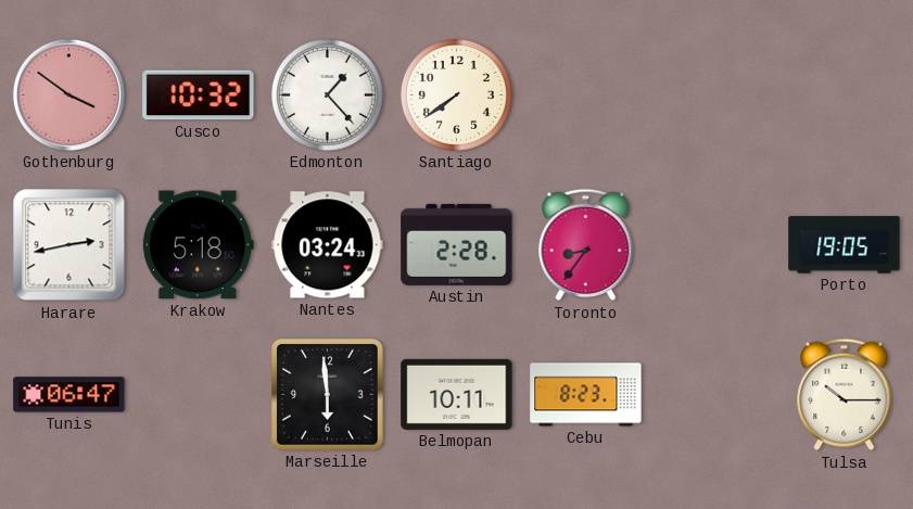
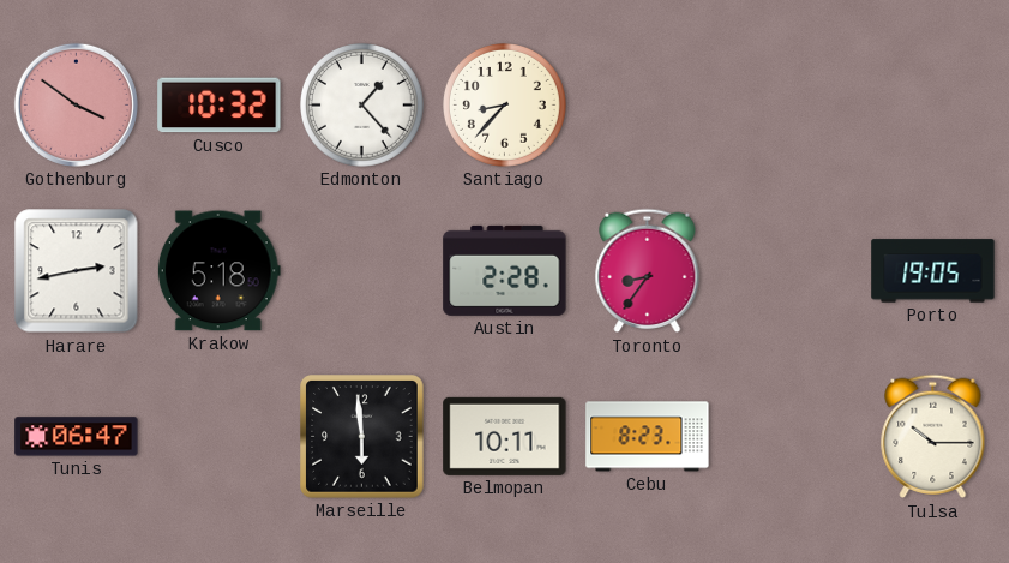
Santiago: 7:39 -> 8:37
Nantes: 03:24 -> none
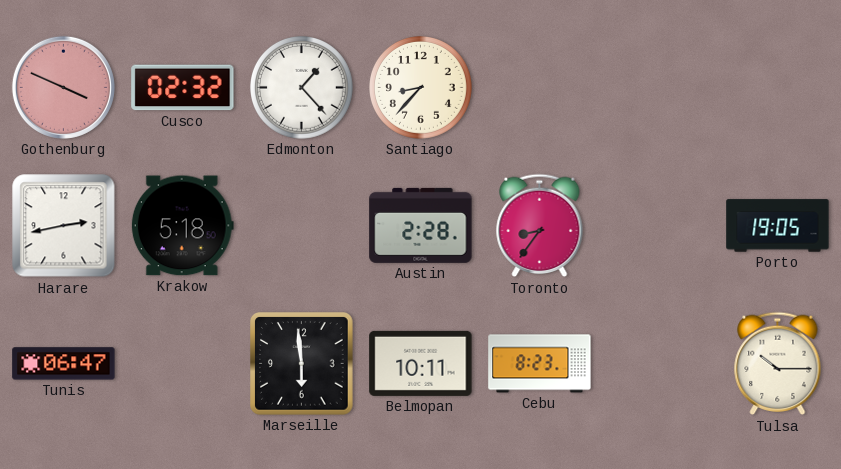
Gothenburg: 3:51 -> 3:49
Cusco: 10:32 -> 02:32
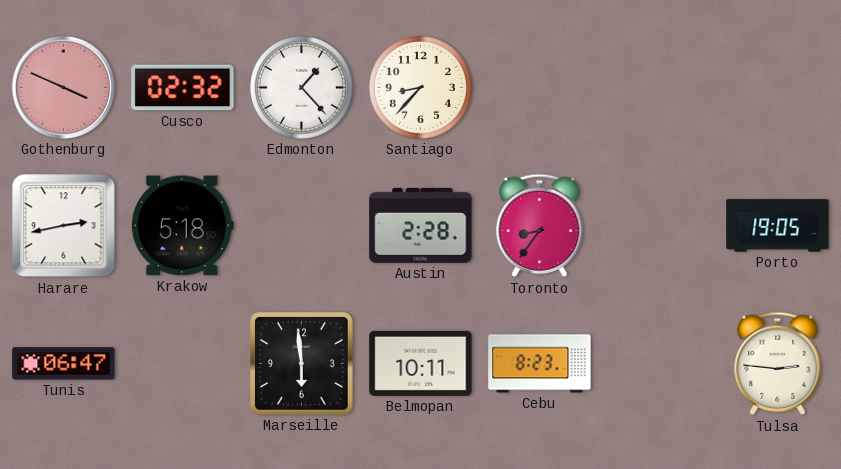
Tulsa: 10:15 -> 2:46
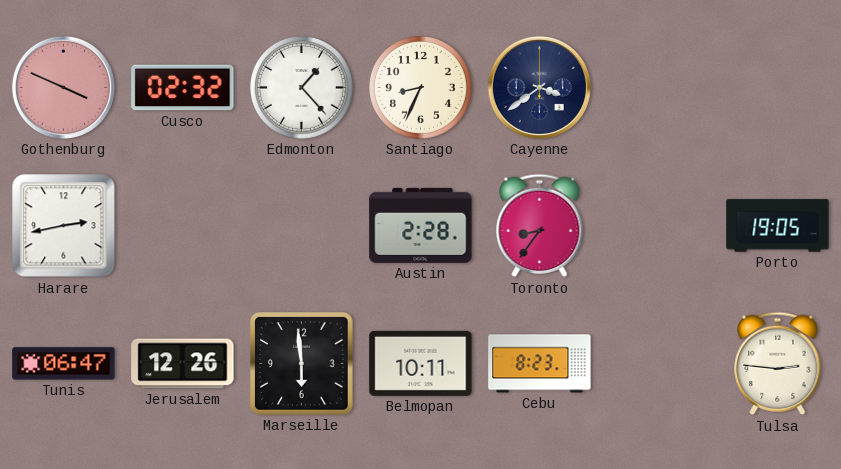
Santiago: 8:37 -> 8:34
Cayenne: none -> 3:39
Krakow: 5:18 -> none
Jerusalem: none -> 12:26
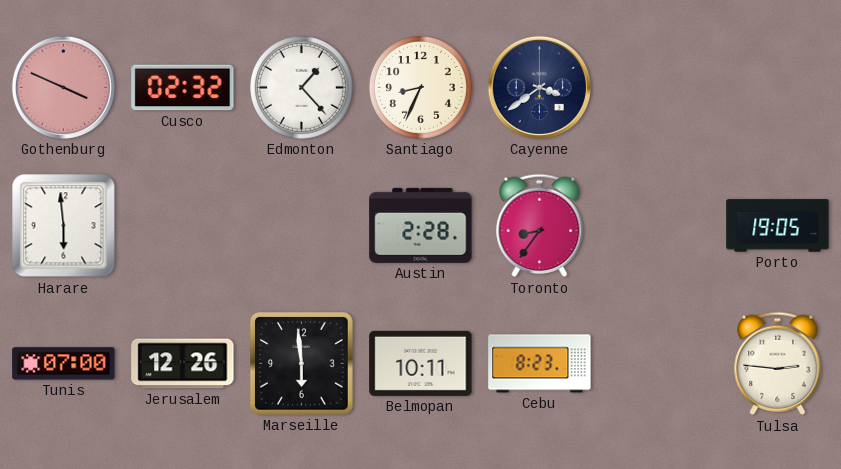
Harare: 2:43 -> 5:59
Tunis: 06:47 -> 07:00
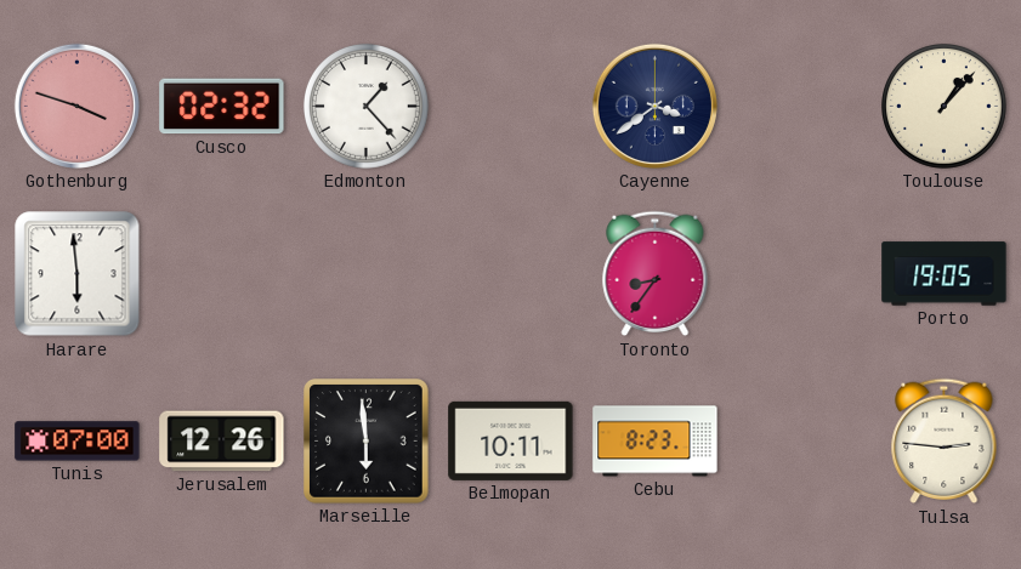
Gothenburg: 3:49 -> 3:48
Santiago: 8:34 -> none
Toulouse: none -> 1:07
Austin: 2:28 -> none
